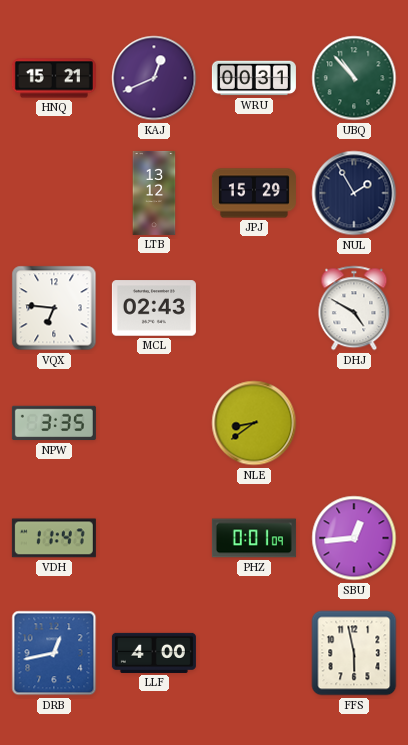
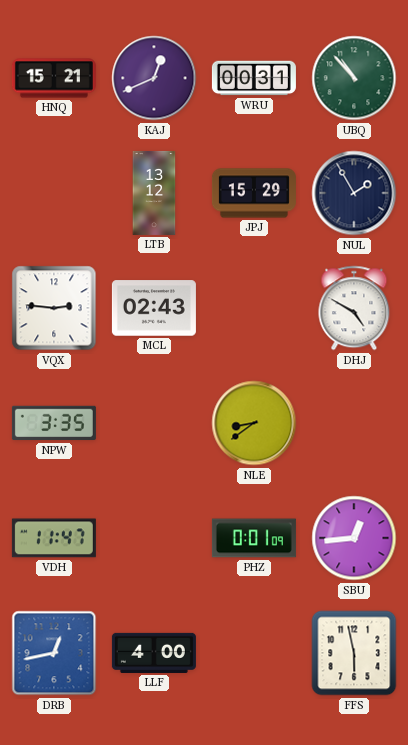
VQX: 6:46 -> 2:46
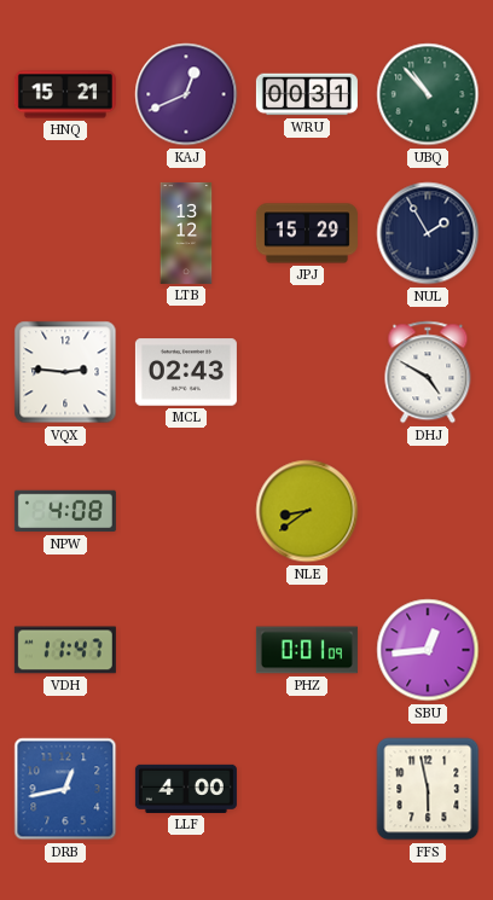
NPW: 3:35 -> 4:08
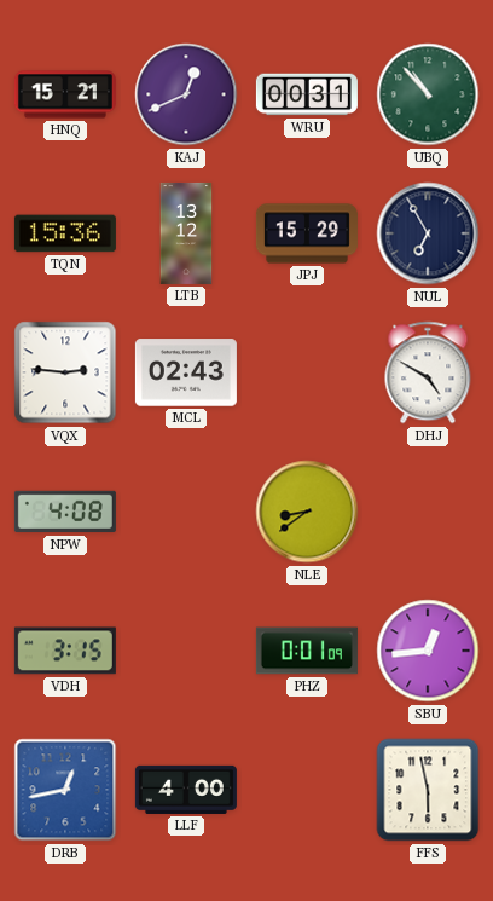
TQN: none -> 15:36
NUL: 1:55 -> 6:55
VDH: 11:47 -> 3:15
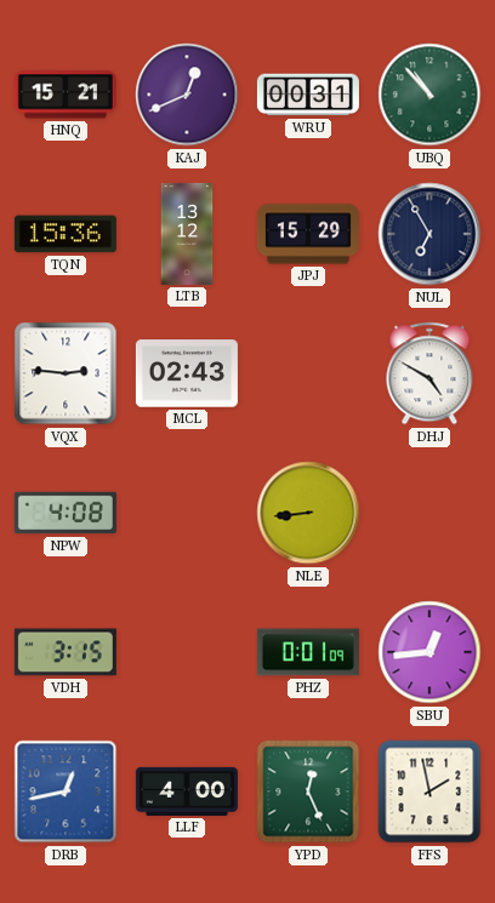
NLE: 8:39 -> 8:44
YPD: none -> 12:26
FFS: 5:58 -> 1:58
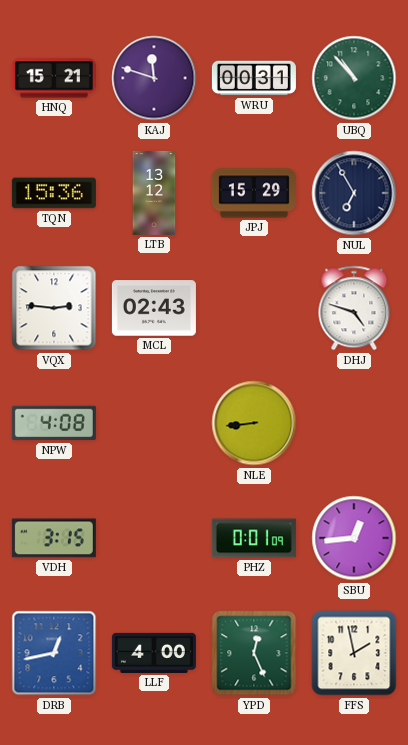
KAJ: 12:41 -> 11:48
DHJ: 4:50 -> 4:48
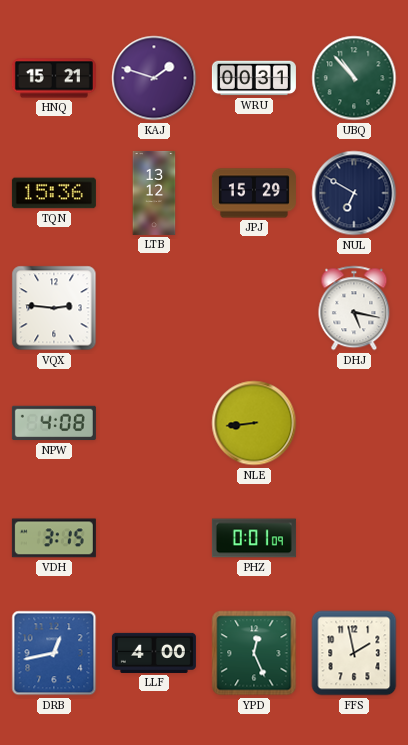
KAJ: 11:48 -> 1:48
NUL: 6:55 -> 6:50
MCL: 02:43 -> none
DHJ: 4:48 -> 5:17
SBU: 12:44 -> none
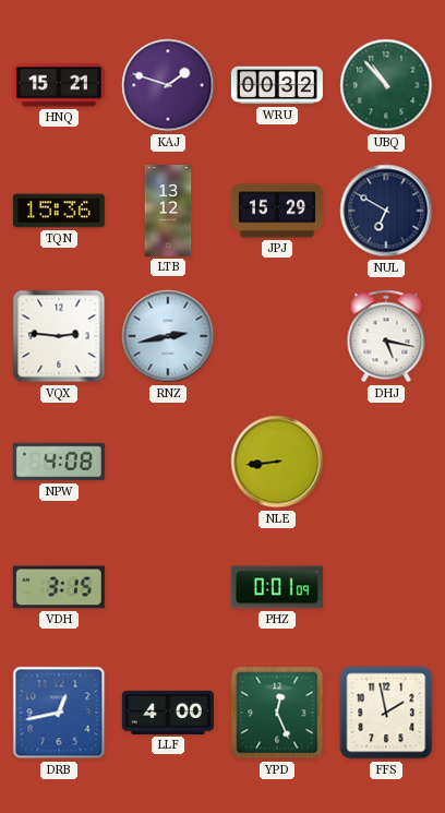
WRU: 00:31 -> 00:32
RNZ: none -> 2:43
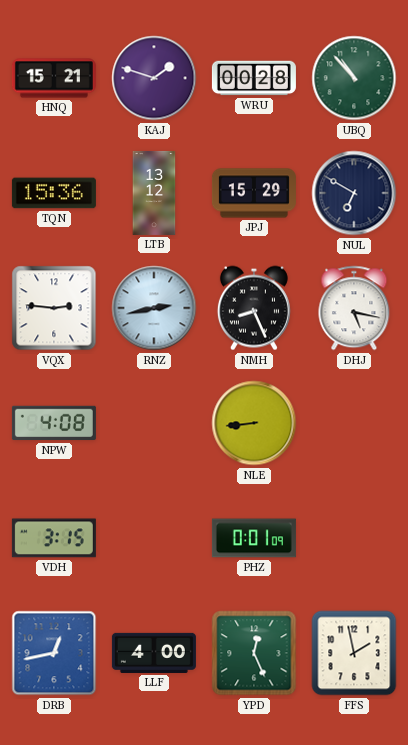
WRU: 00:32 -> 00:28
NMH: none -> 8:26
